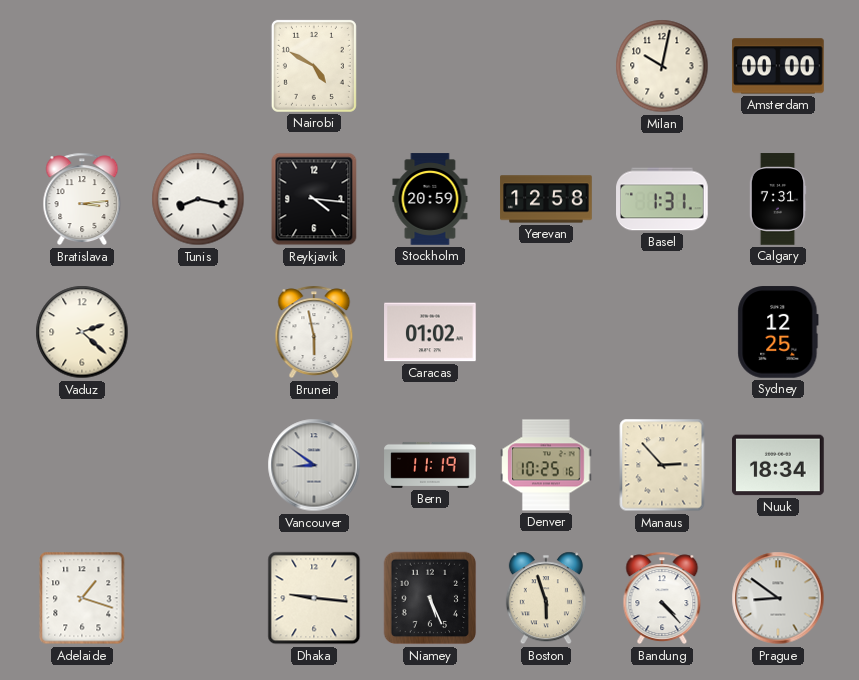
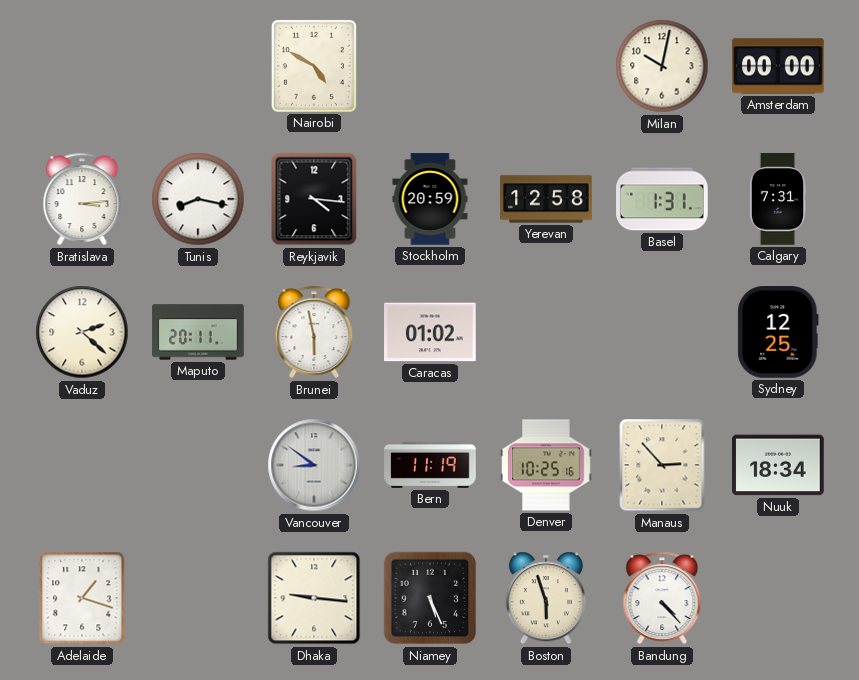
Maputo: none -> 20:11
Prague: 8:51 -> none
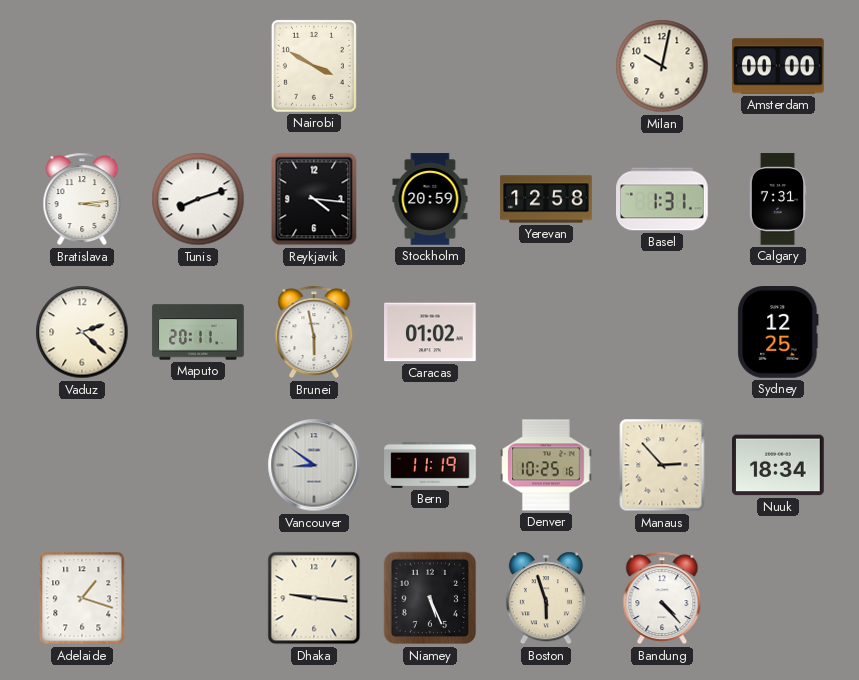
Nairobi: 4:50 -> 3:50
Tunis: 8:17 -> 8:12
